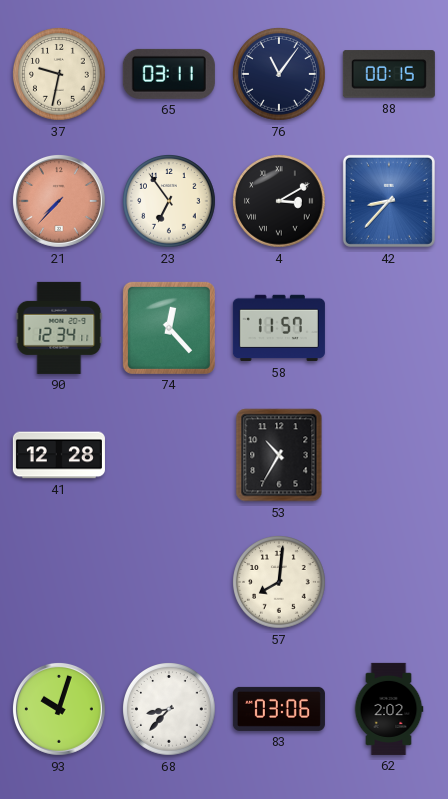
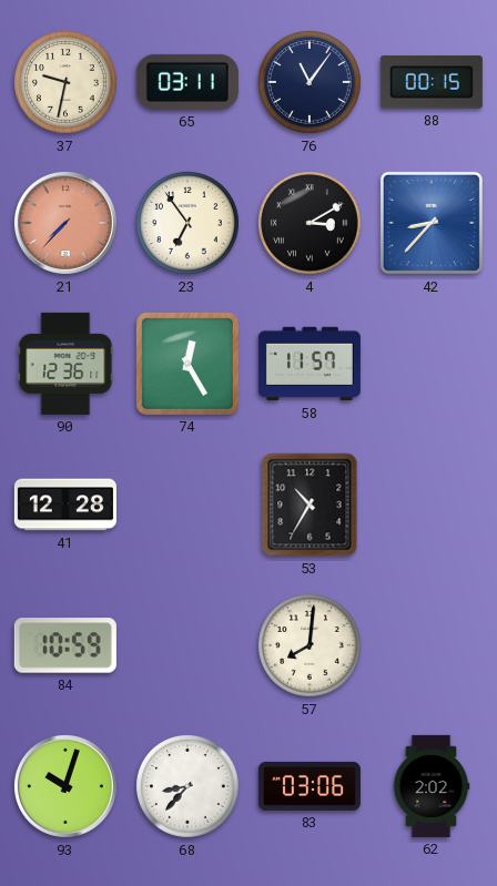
90: 12:34 -> 12:36
74: 12:23 -> 12:25
84: none -> 10:59
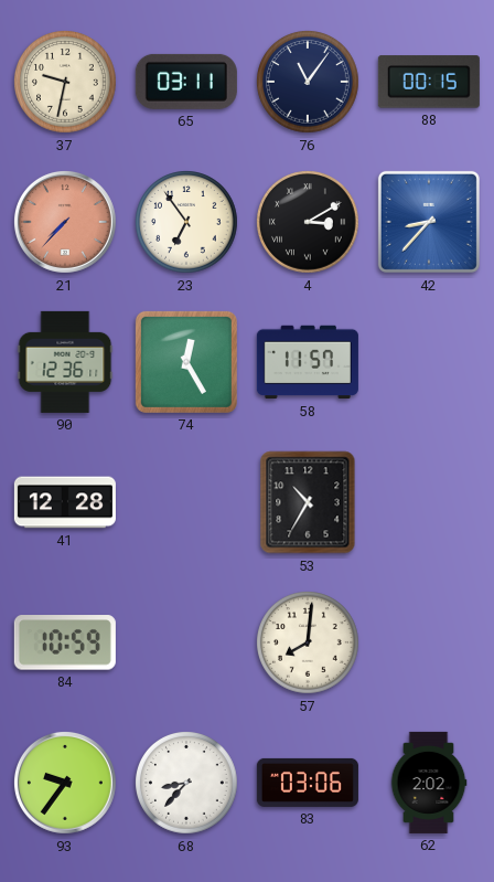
93: 10:03 -> 9:36
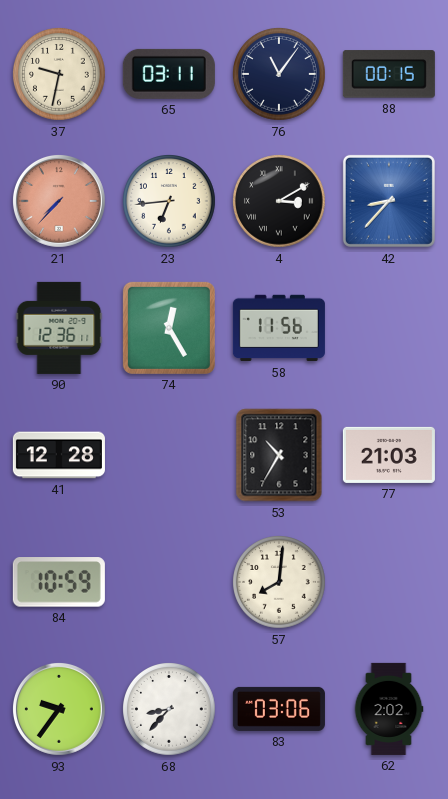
23: 6:54 -> 6:44
58: 11:57 -> 11:56
77: none -> 21:03
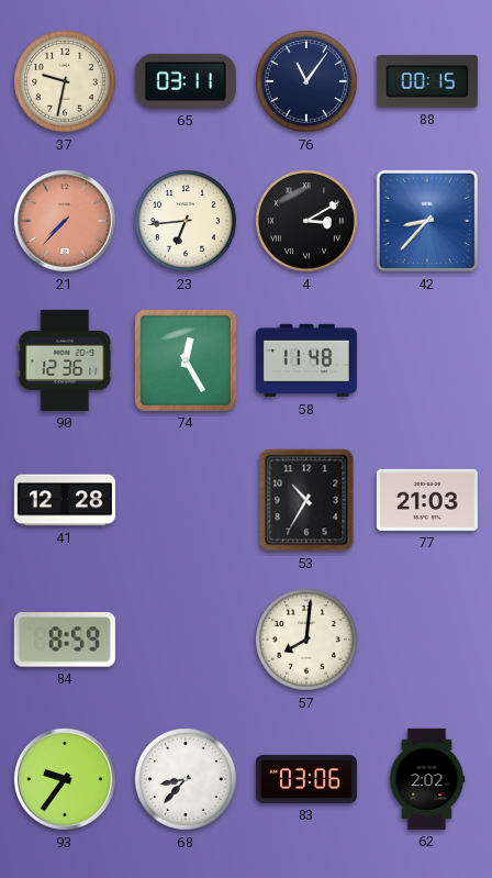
58: 11:56 -> 11:48
84: 10:59 -> 8:59
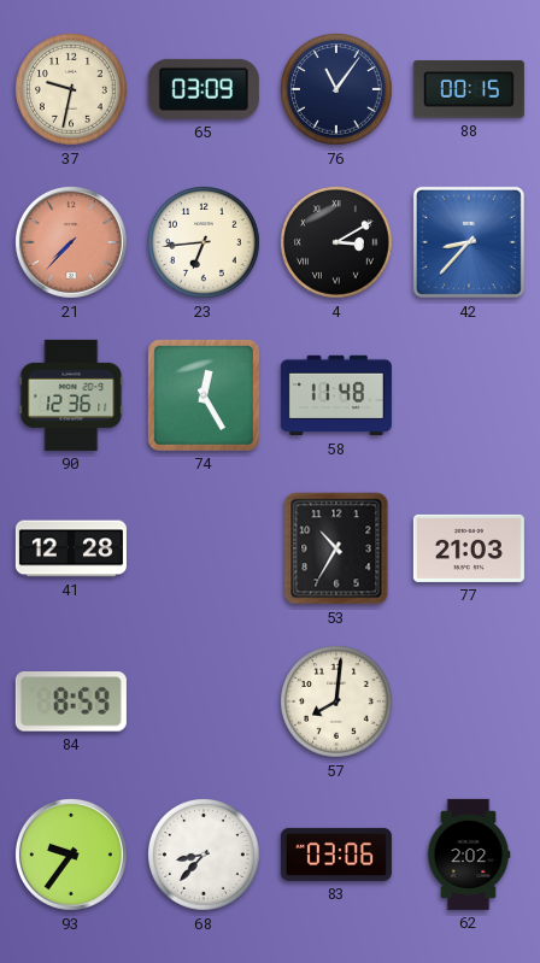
65: 03:11 -> 03:09
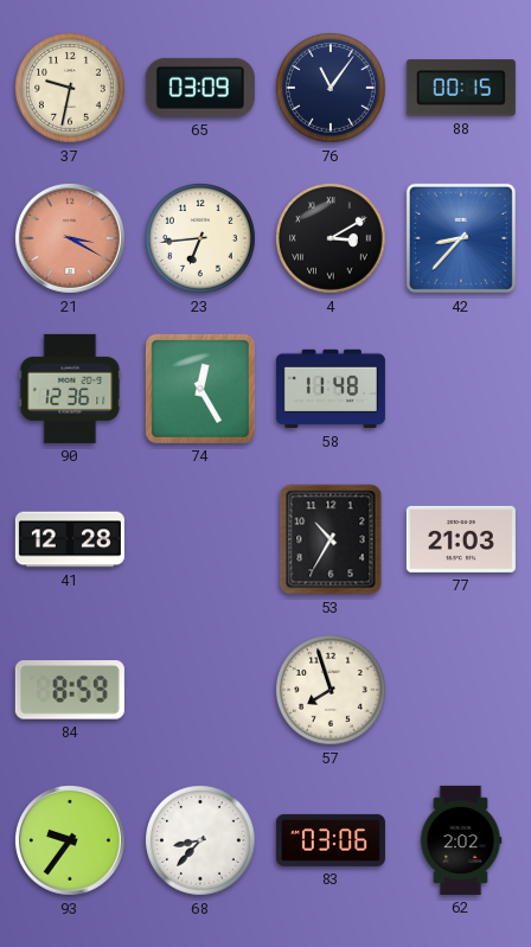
21: 7:37 -> 3:20
57: 8:01 -> 7:57
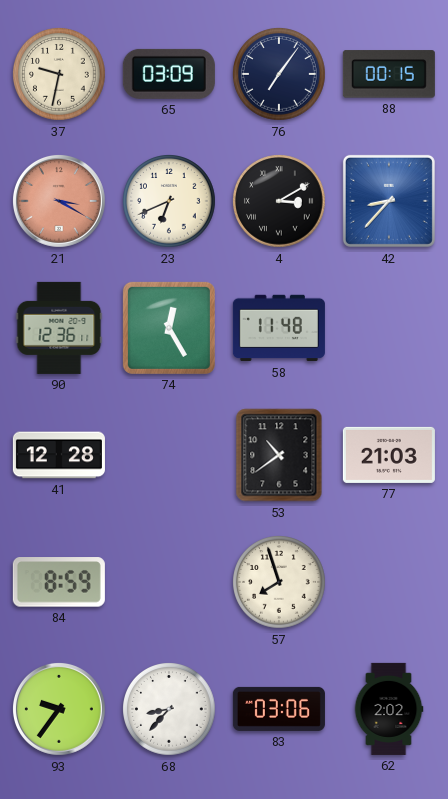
76: 11:06 -> 7:06
23: 6:44 -> 6:41
53: 10:35 -> 10:39
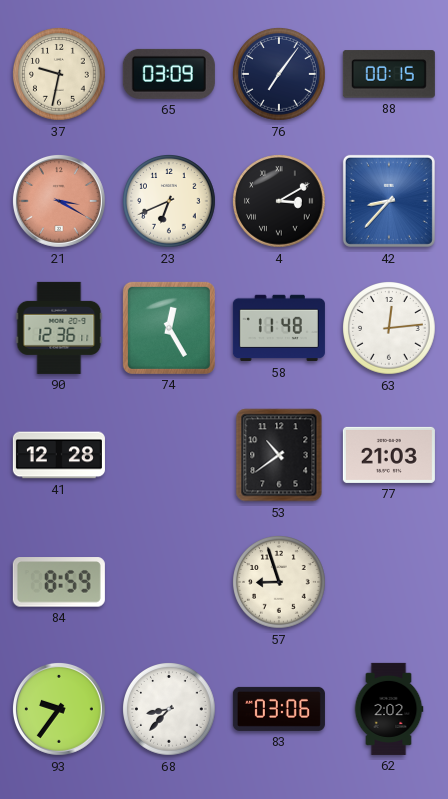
63: none -> 12:14
57: 7:57 -> 8:57
